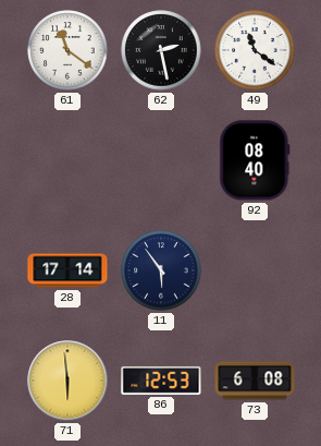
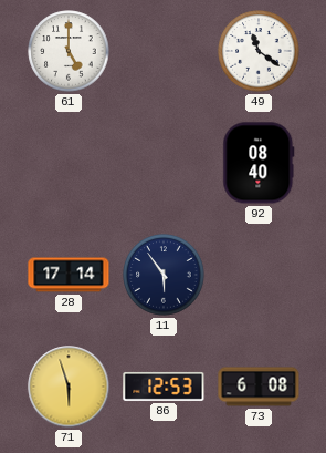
61: 11:21 -> 5:00
62: 2:28 -> none
71: 5:59 -> 5:57
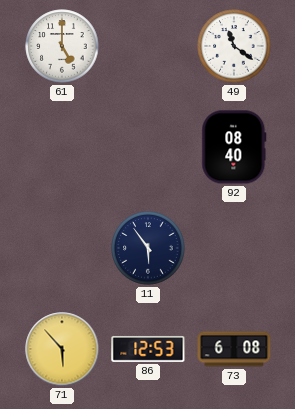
28: 17:14 -> none
71: 5:57 -> 5:53
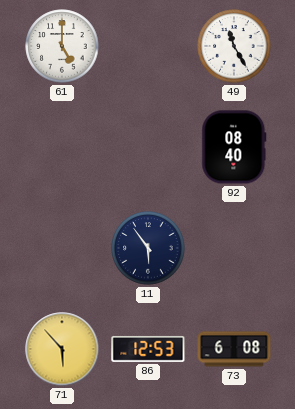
49: 11:21 -> 11:25
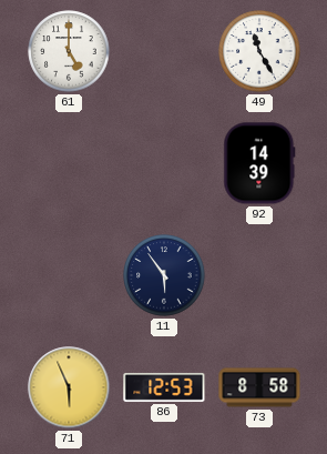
92: 08:40 -> 14:39
71: 5:53 -> 5:56
73: 6:08 -> 8:58
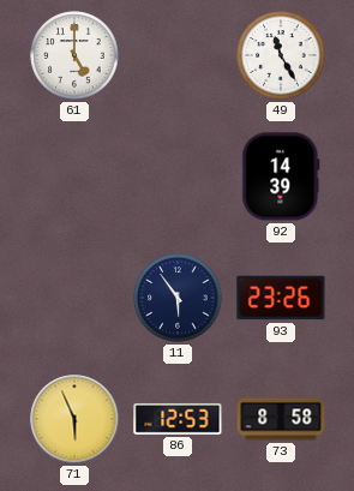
93: none -> 23:26
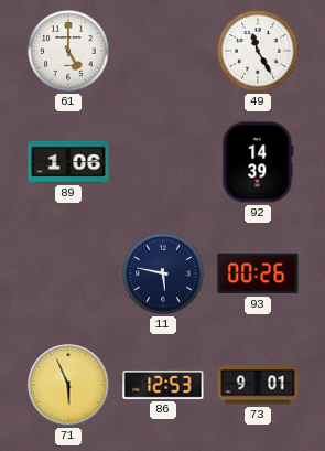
89: none -> 1:06
11: 5:54 -> 5:47
93: 23:26 -> 00:26
73: 8:58 -> 9:01
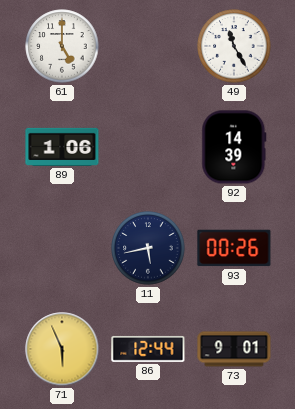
11: 5:47 -> 5:43
86: 12:53 -> 12:44
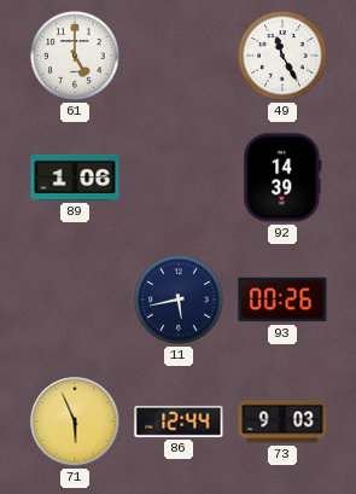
73: 9:01 -> 9:03
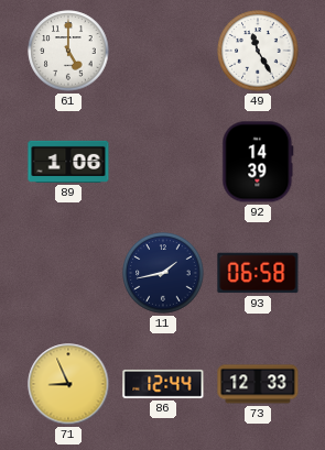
11: 5:43 -> 1:43
93: 00:26 -> 06:58
71: 5:56 -> 8:56
73: 9:03 -> 12:33
